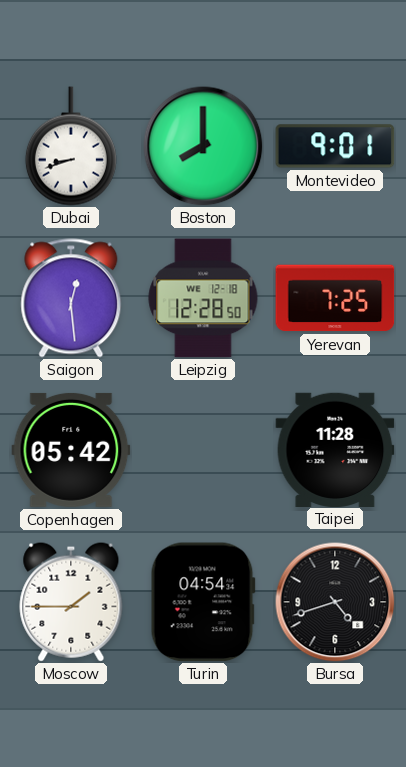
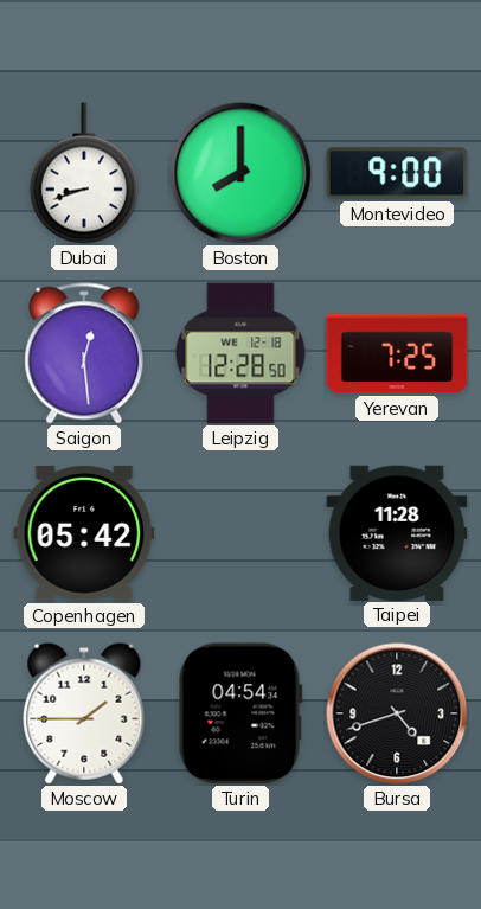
Montevideo: 9:01 -> 9:00
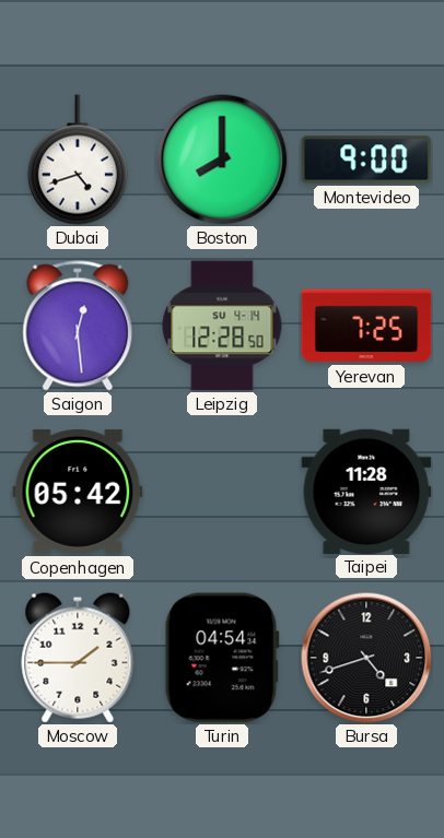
Dubai: 8:42 -> 4:42
Leipzig date: WE 12-18 -> SU 4-14
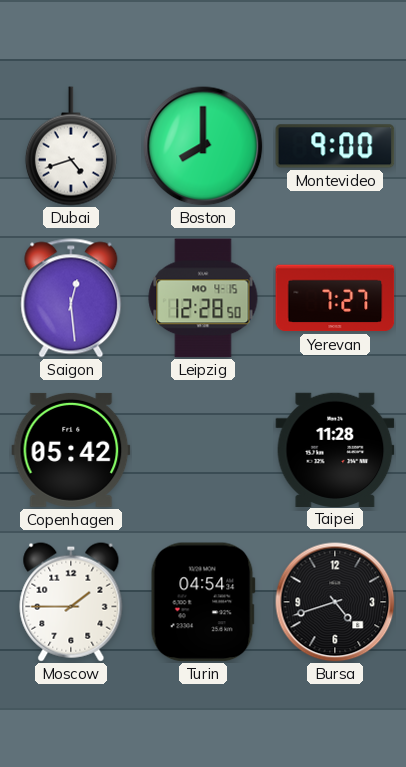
Leipzig date: SU 4-14 -> MO 4-15
Yerevan: 7:25 -> 7:27
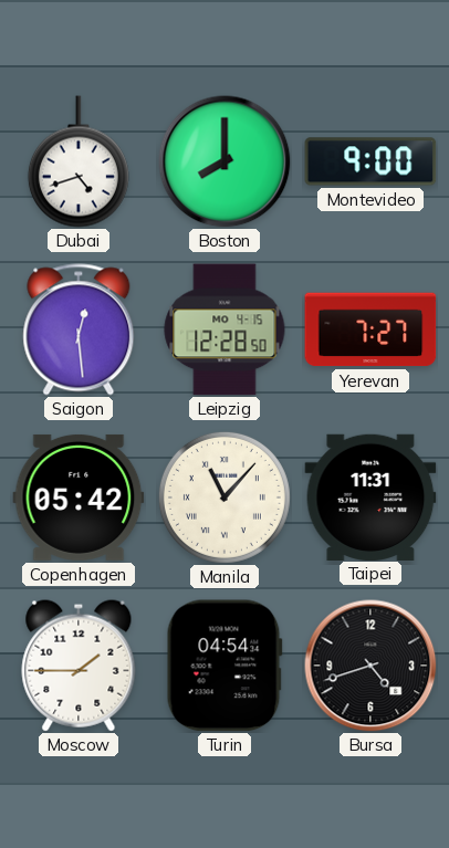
Manila: none -> 11:07
Taipei: 11:28 -> 11:31
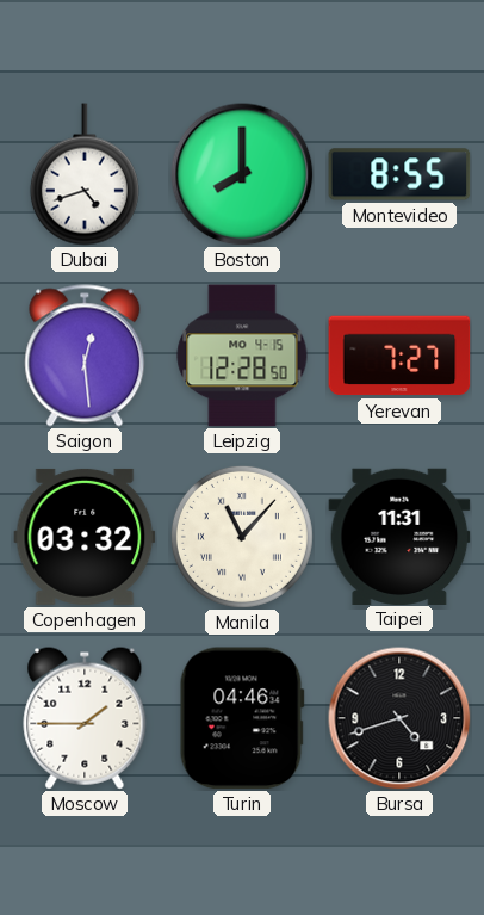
Montevideo: 9:00 -> 8:55
Copenhagen: 05:42 -> 03:32
Turin: 04:54 -> 04:46
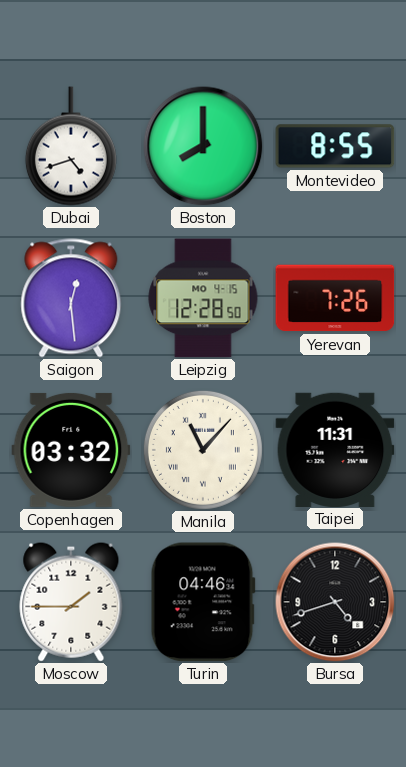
Yerevan: 7:27 -> 7:26
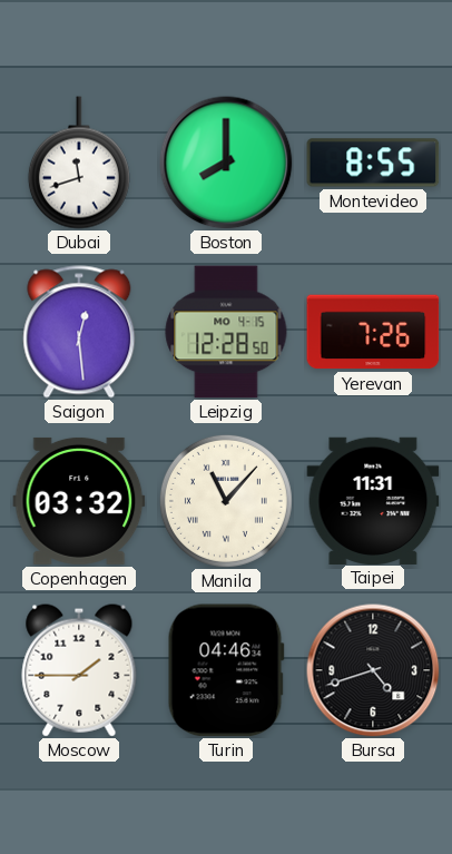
Dubai: 4:42 -> 11:42
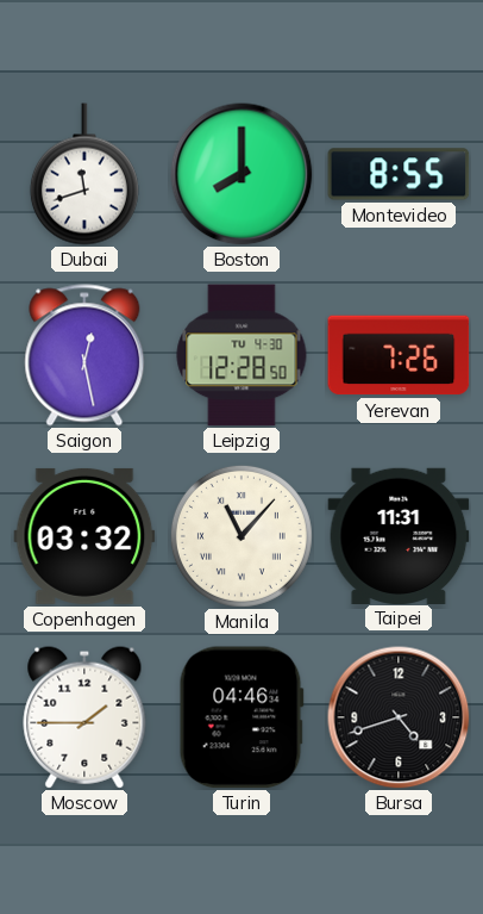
Saigon: 12:29 -> 12:28
Leipzig date: MO 4-15 -> TU 4-30
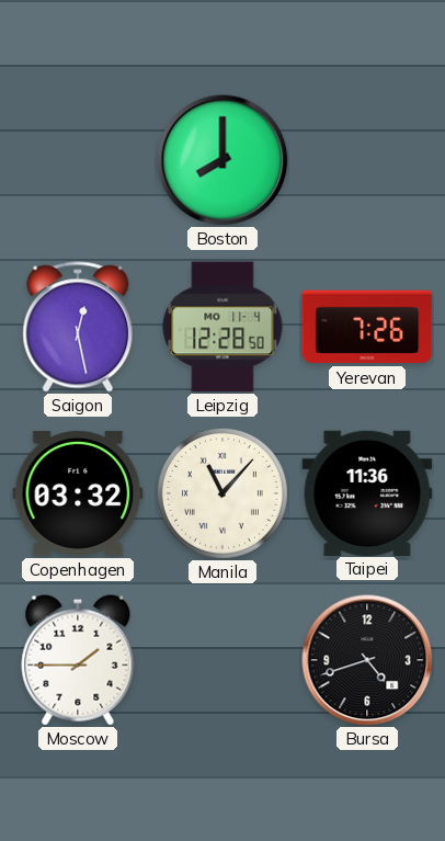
Dubai: 11:42 -> none
Montevideo: 8:55 -> none
Leipzig date: TU 4-30 -> MO 11-4
Taipei: 11:31 -> 11:36
Turin: 04:46 -> none
